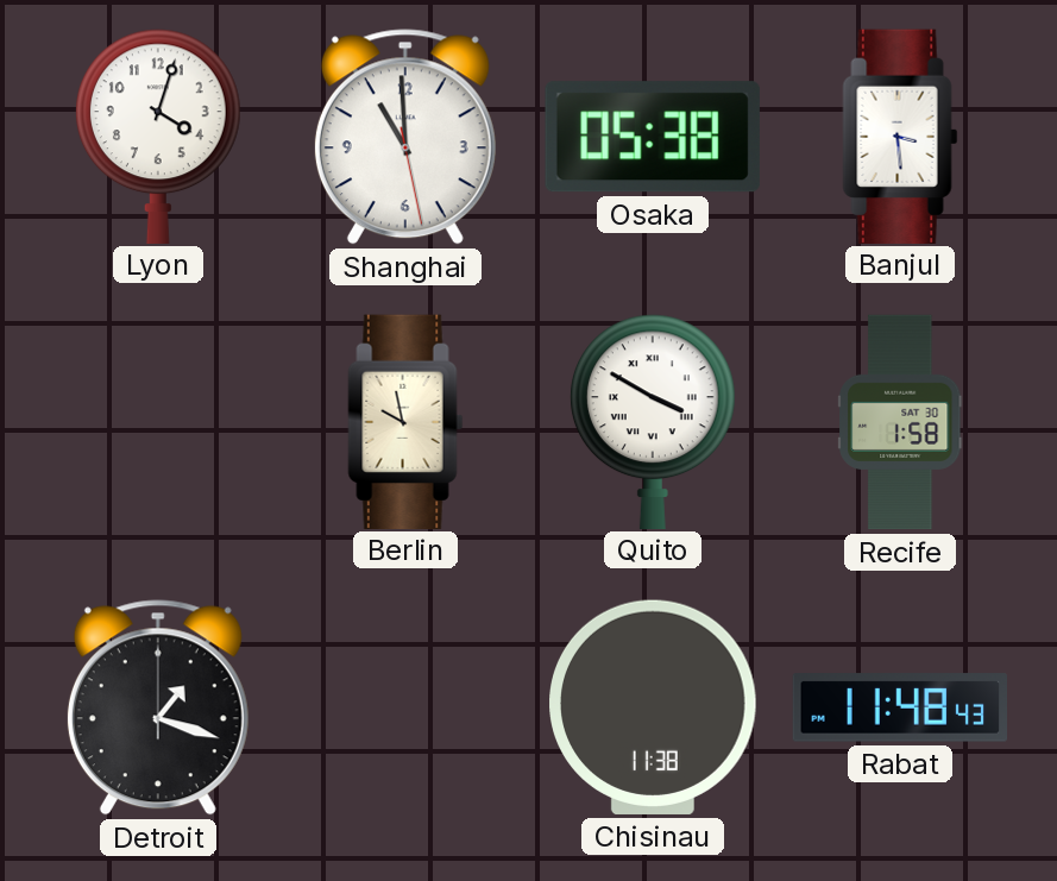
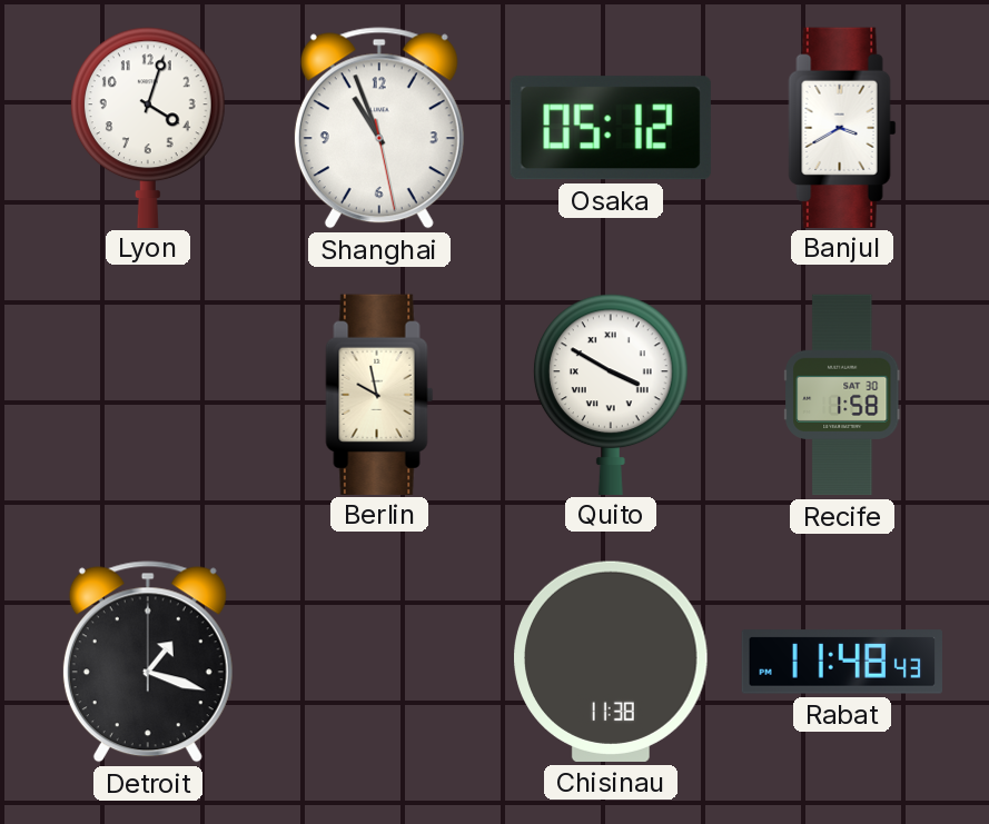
Shanghai: 10:59 -> 10:56
Osaka: 05:38 -> 05:12
Banjul: 3:29 -> 3:40
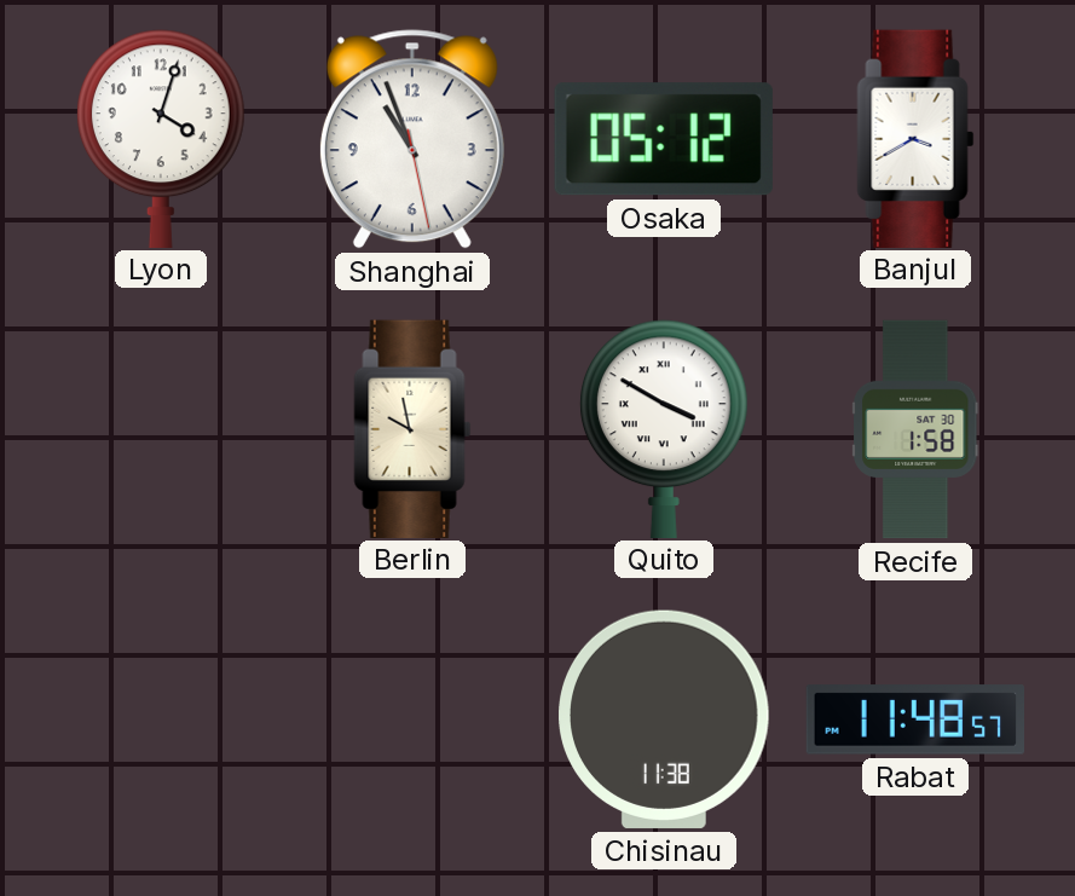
Detroit: 1:18 -> none
Rabat: 11:48:43 -> 11:48:57
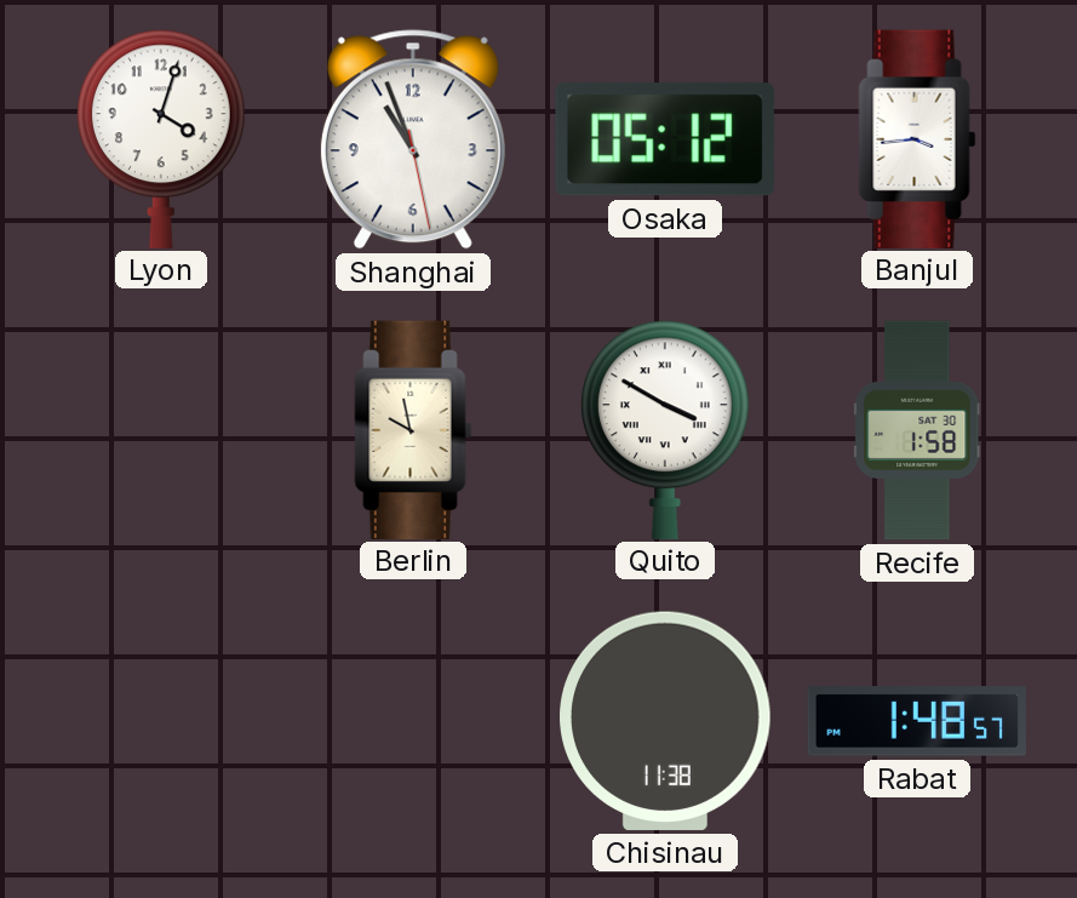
Banjul: 3:40 -> 3:44
Rabat: 11:48 -> 1:48
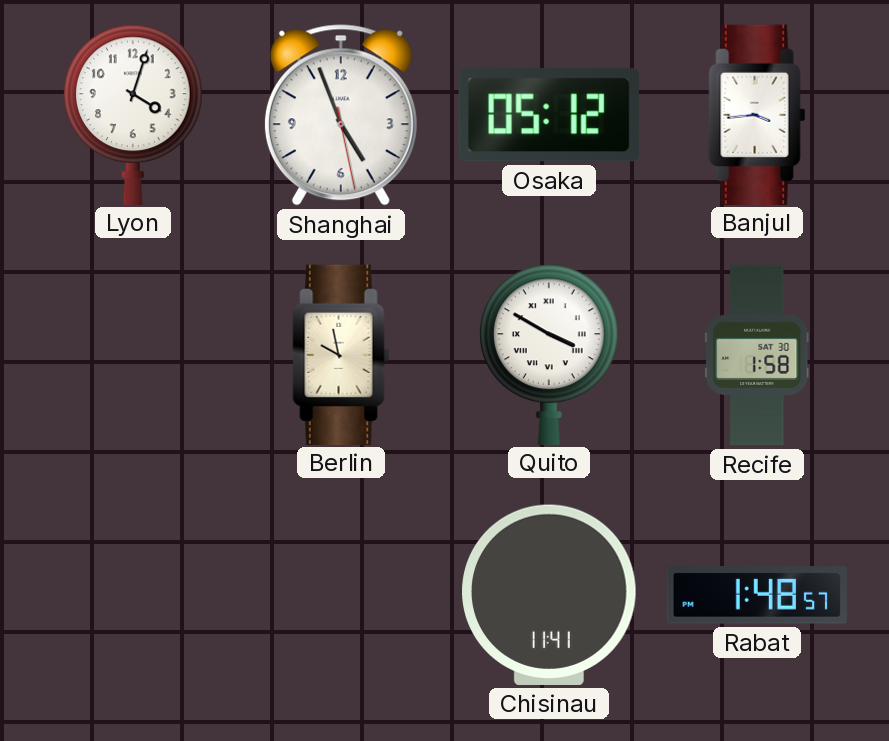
Shanghai: 10:56 -> 4:56
Chisinau: 11:38 -> 11:41
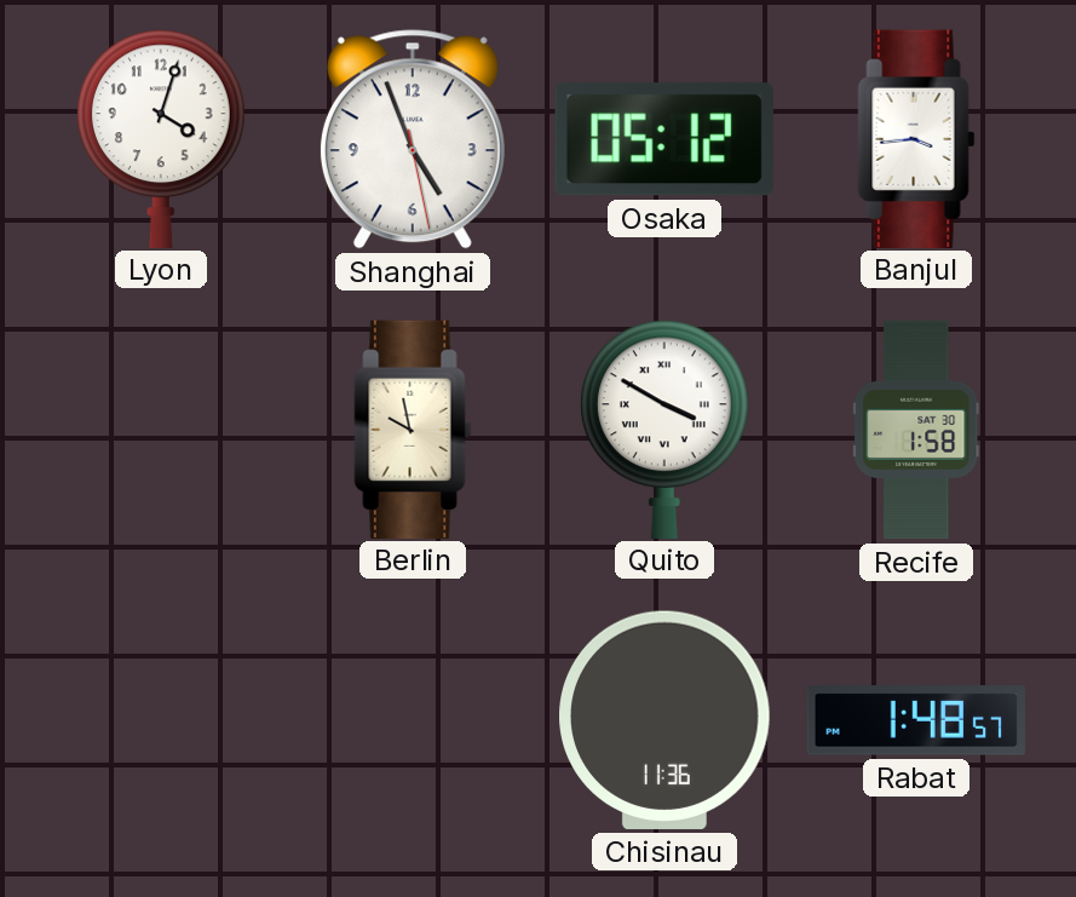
Chisinau: 11:41 -> 11:36
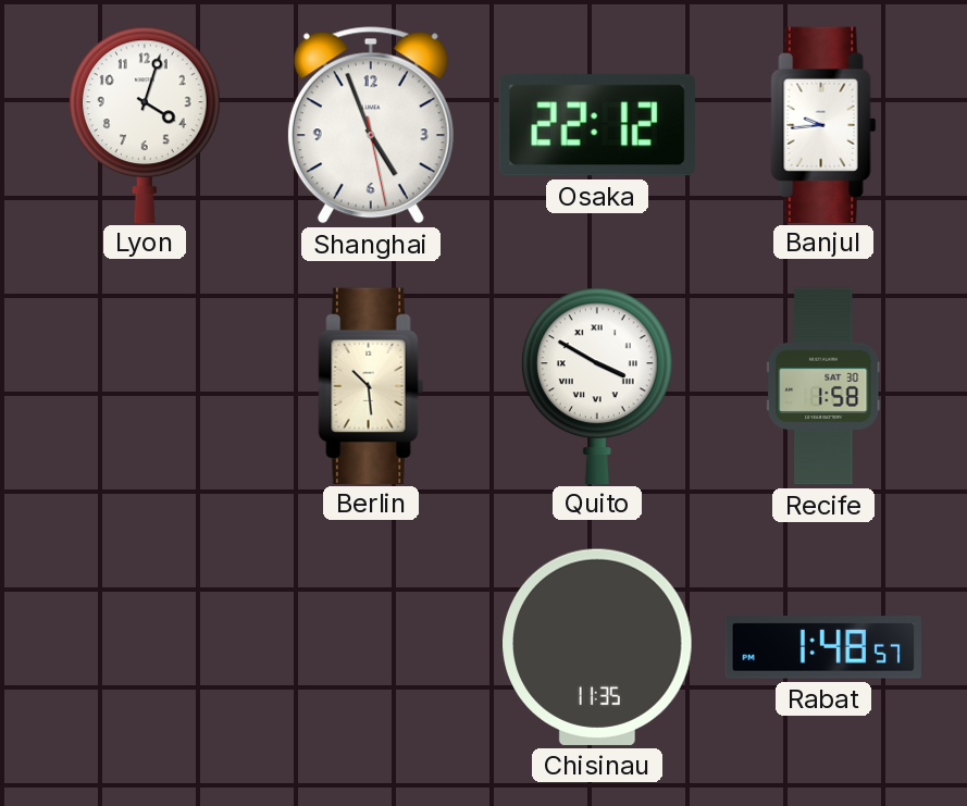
Osaka: 05:12 -> 22:12
Banjul: 3:44 -> 9:44
Berlin: 9:58 -> 10:29
Chisinau: 11:36 -> 11:35
